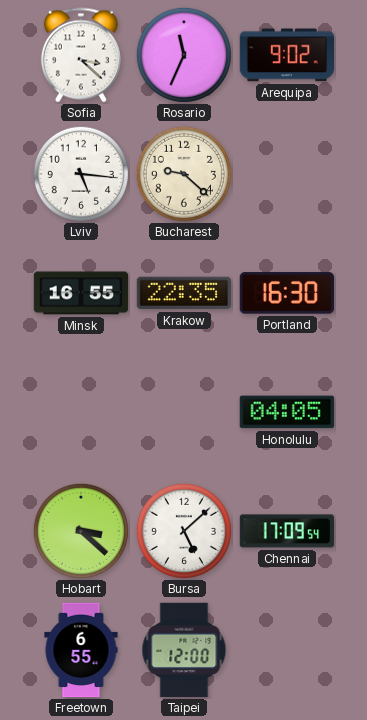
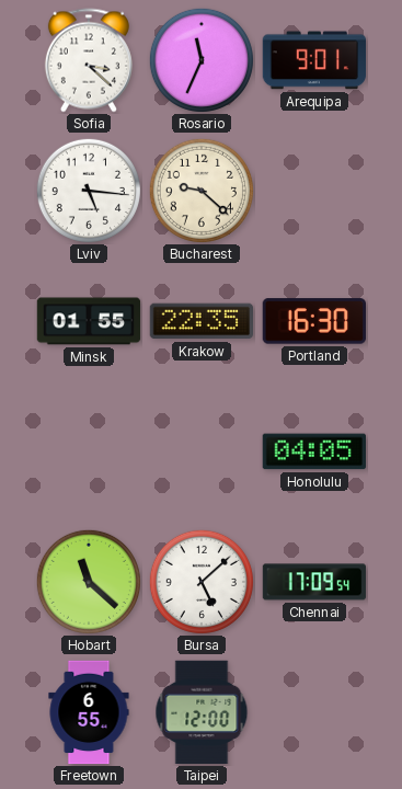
Arequipa: 9:02 -> 9:01
Minsk: 16:55 -> 01:55
Hobart: 3:22 -> 11:22
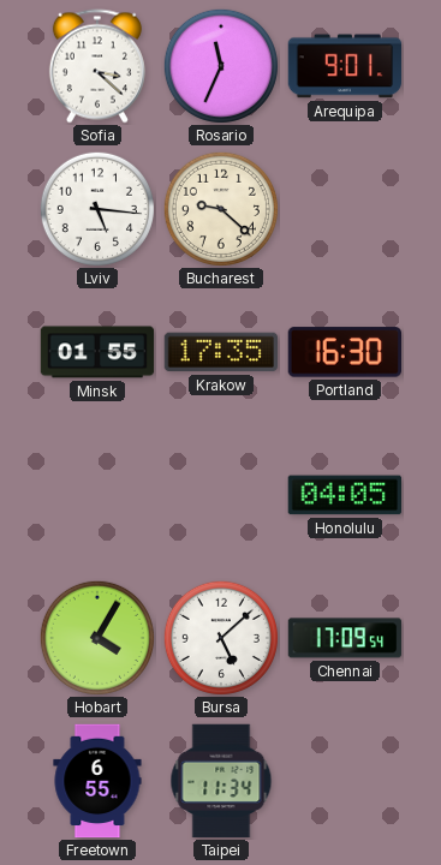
Krakow: 22:35 -> 17:35
Hobart: 11:22 -> 4:05
Taipei: 12:00 -> 11:34
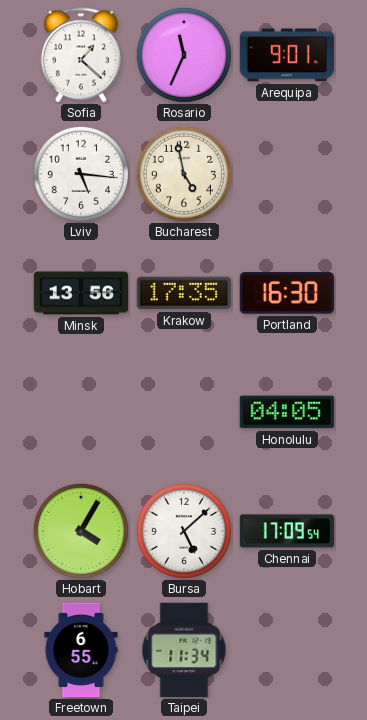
Sofia: 3:22 -> 1:22
Bucharest: 9:22 -> 4:58
Minsk: 01:55 -> 13:56
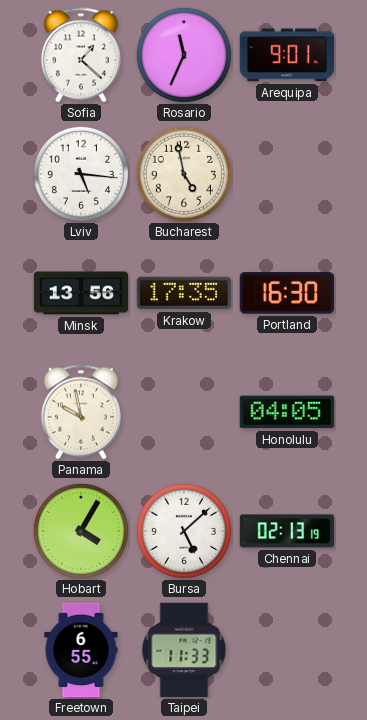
Panama: none -> 9:58
Chennai: 17:09 -> 02:13
Taipei: 11:34 -> 11:33
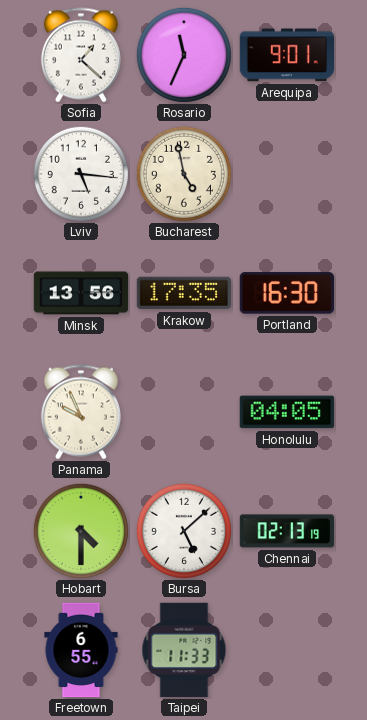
Panama: 9:58 -> 9:56
Hobart: 4:05 -> 4:30
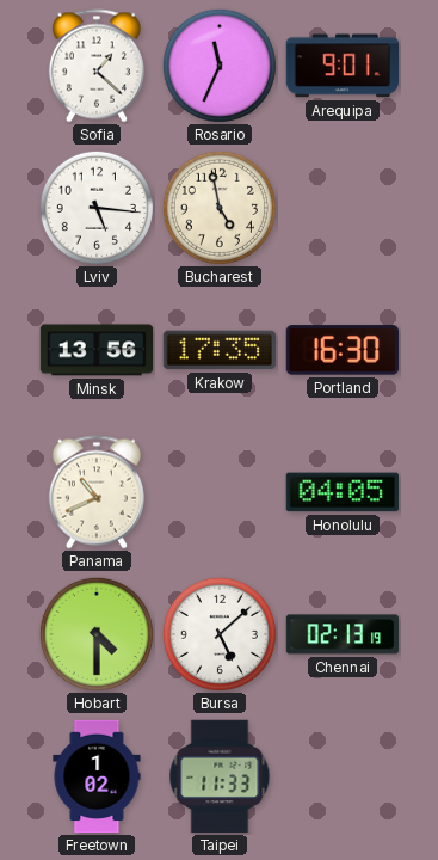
Panama: 9:56 -> 10:41
Freetown: 6:55 -> 1:02
